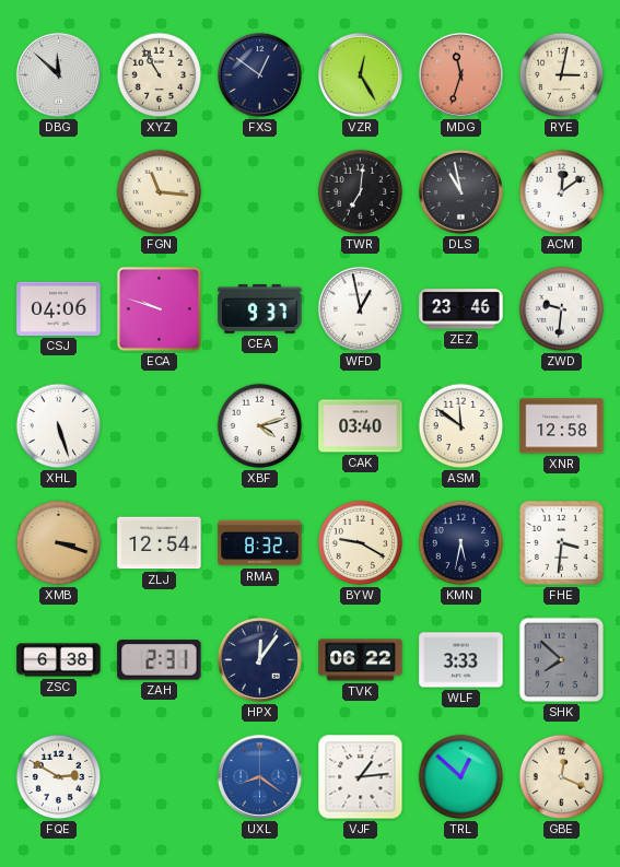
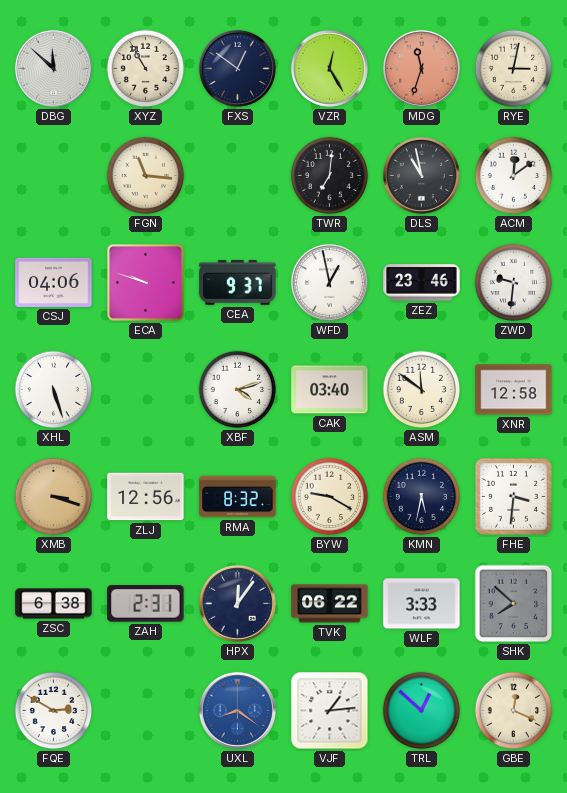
ZLJ: 12:54 -> 12:56
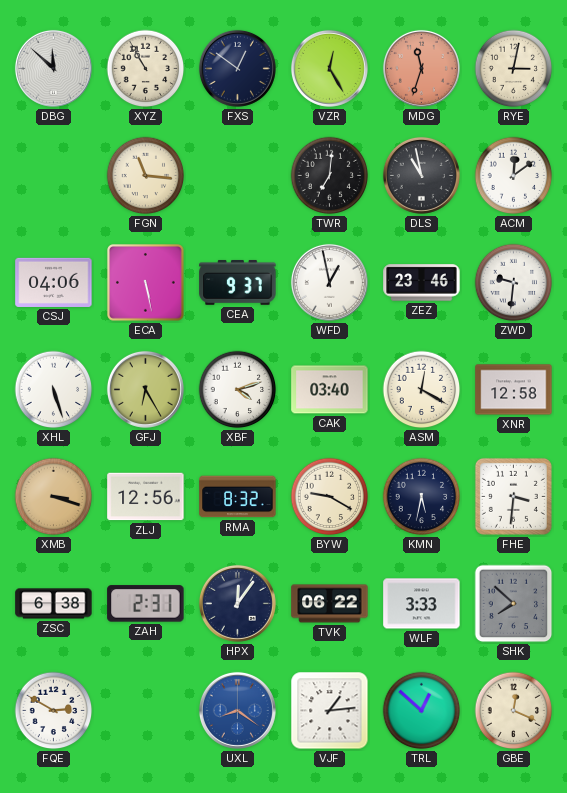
ECA: 9:48 -> 5:28
GFJ: none -> 6:25
ASM: 11:51 -> 12:20
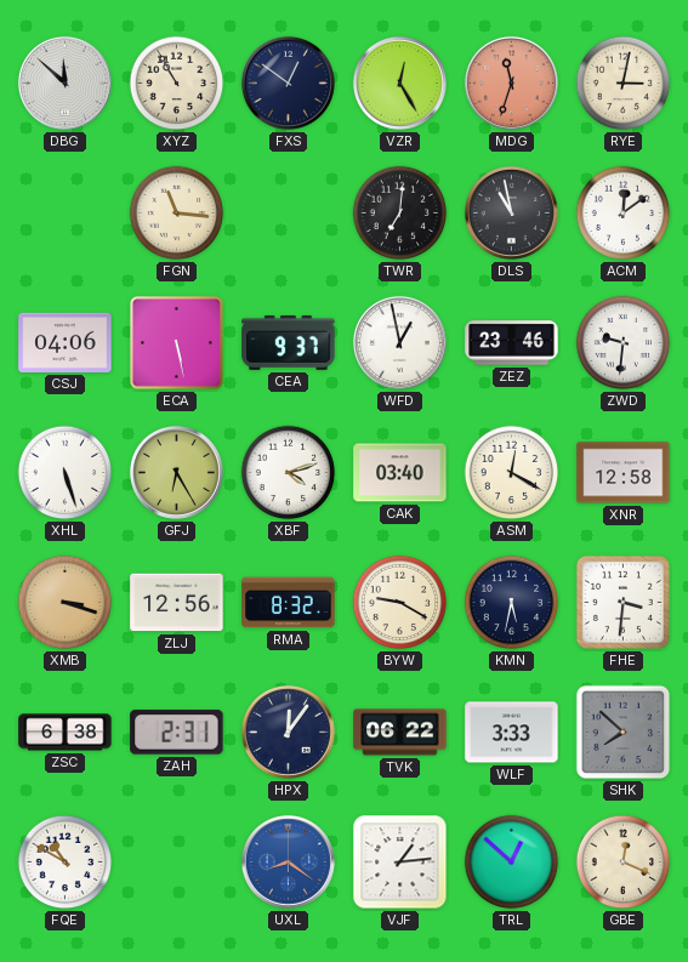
FQE: 2:50 -> 10:50
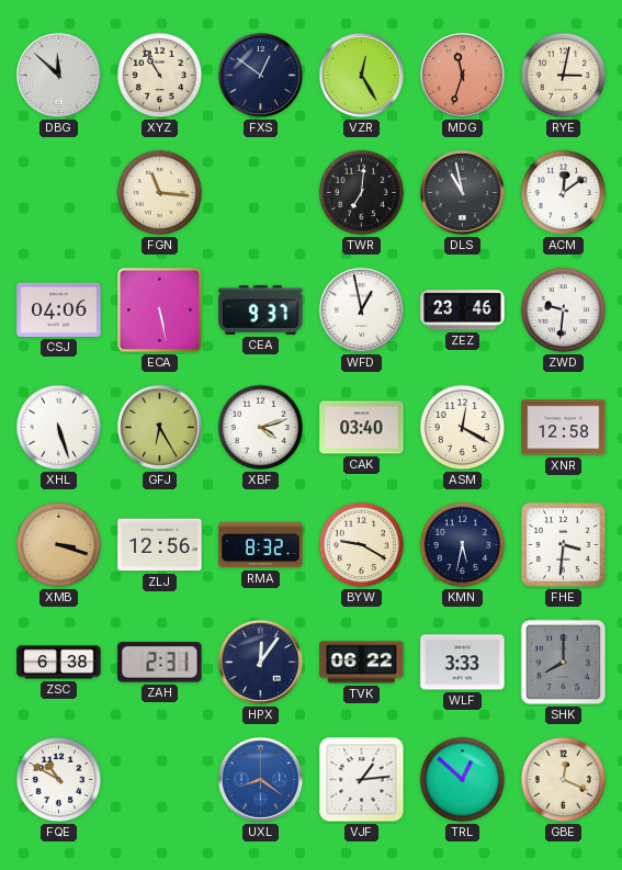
SHK: 7:52 -> 8:00
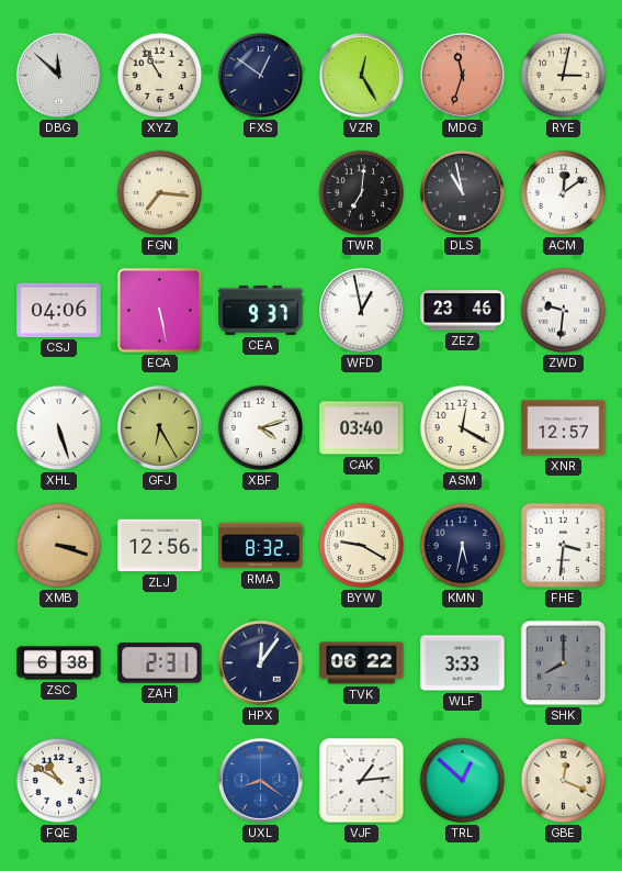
FGN: 11:16 -> 7:16
XNR: 12:58 -> 12:57
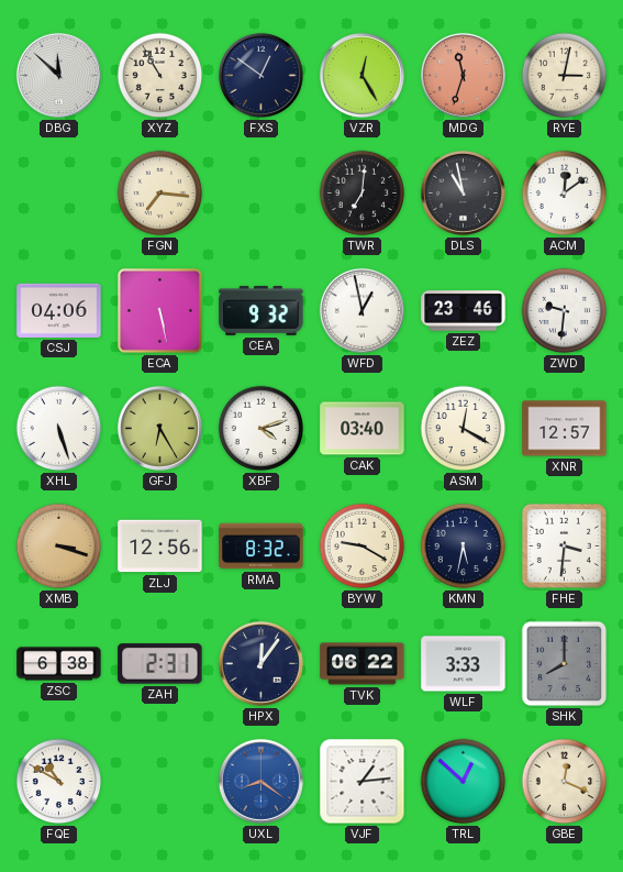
CEA: 9:37 -> 9:32
